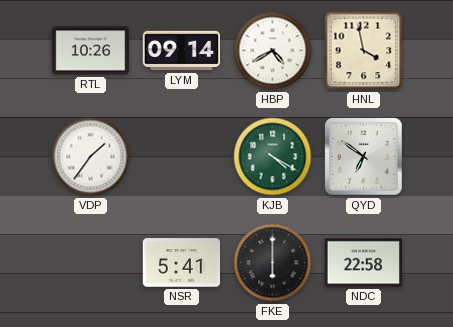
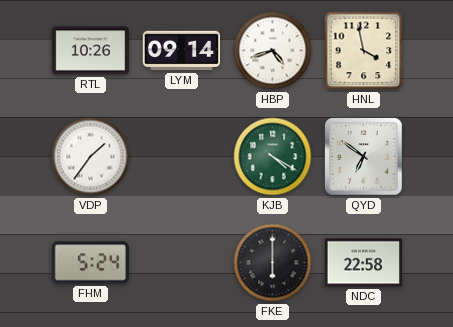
HBP: 4:40 -> 4:42
FHM: none -> 5:24
NSR: 5:41 -> none
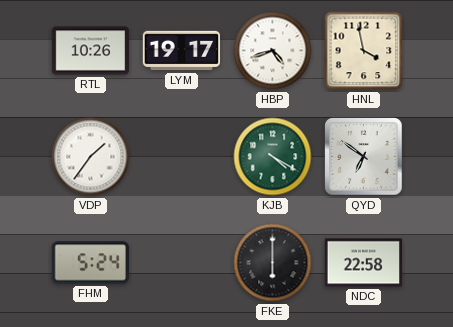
LYM: 09:14 -> 19:17
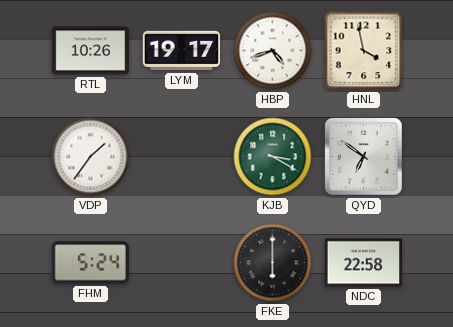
KJB: 4:20 -> 3:20
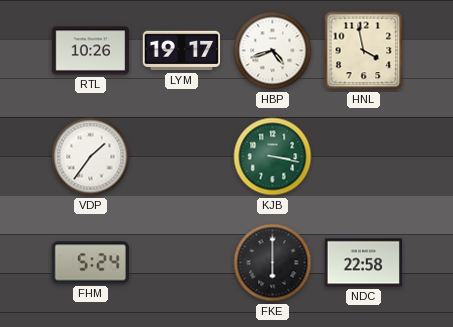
KJB: 3:20 -> 3:17
QYD: 6:51 -> none
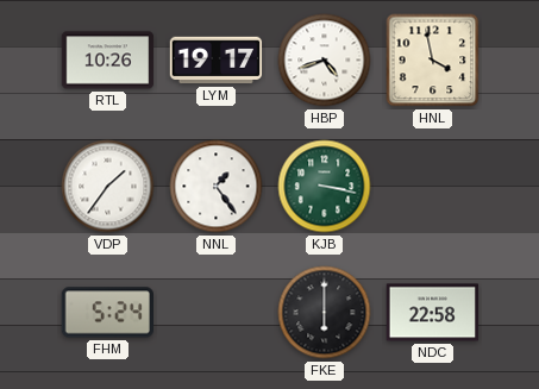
NNL: none -> 1:24
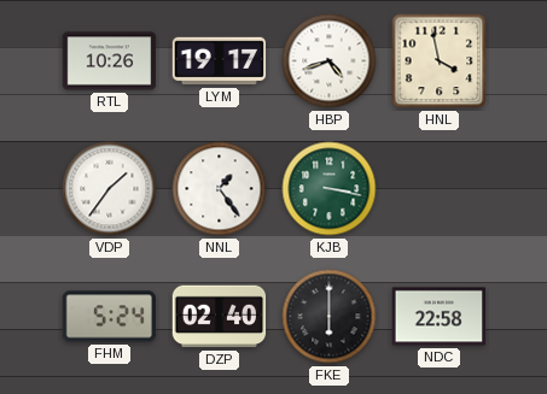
DZP: none -> 02:40
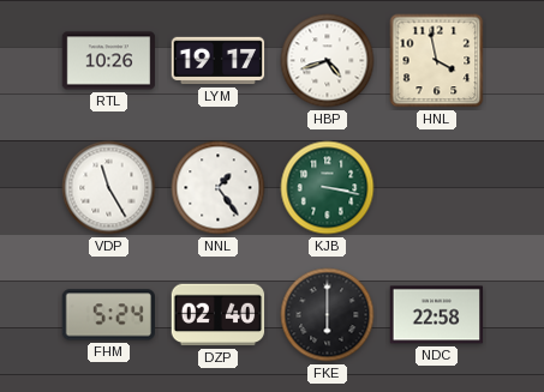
VDP: 1:36 -> 11:25
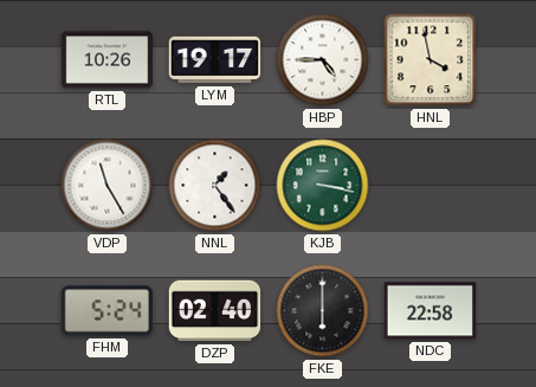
HBP: 4:42 -> 4:45
